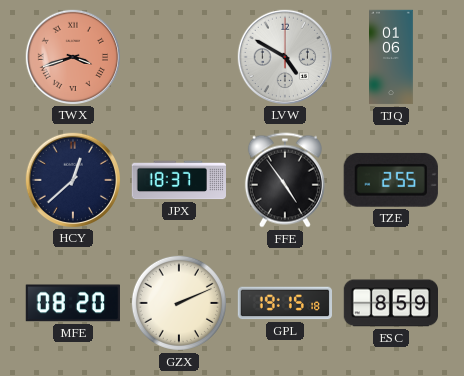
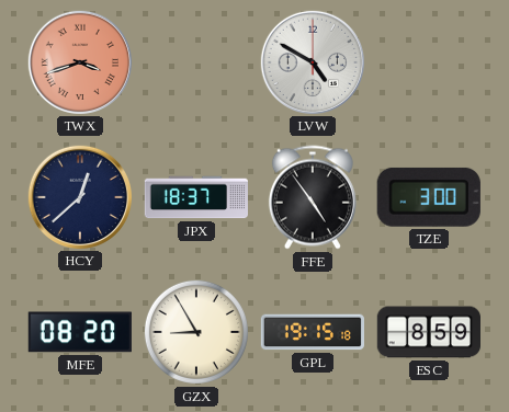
TJQ: 01:06 -> none
TZE: 2:55 -> 3:00
GZX: 2:11 -> 8:55
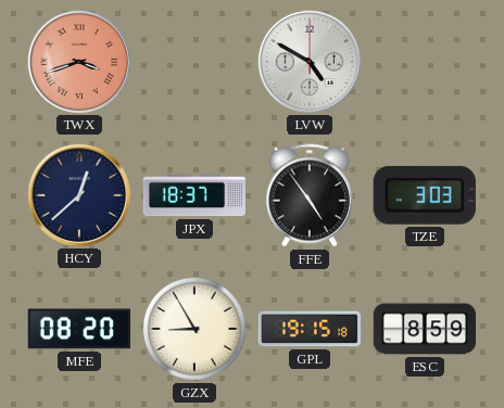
TZE: 3:00 -> 3:03
